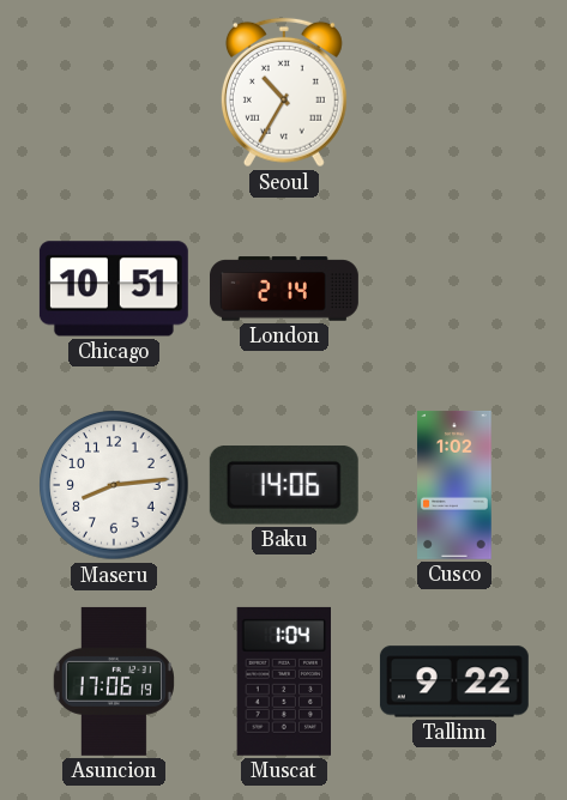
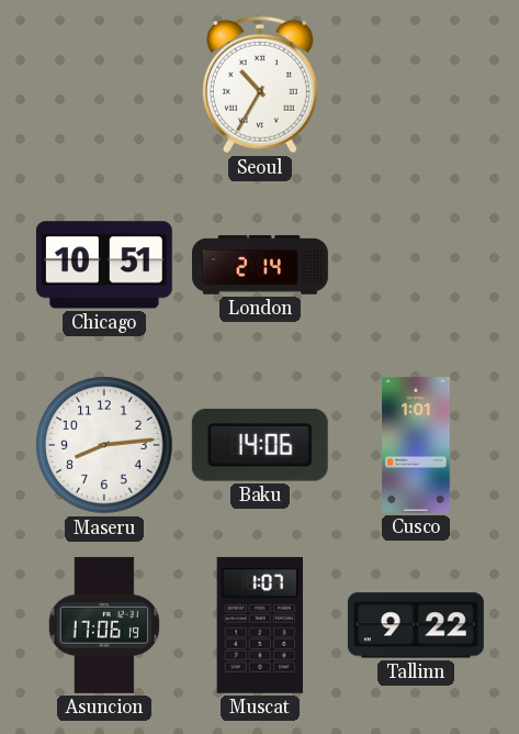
Cusco: 1:02 -> 1:01
Muscat: 1:04 -> 1:07
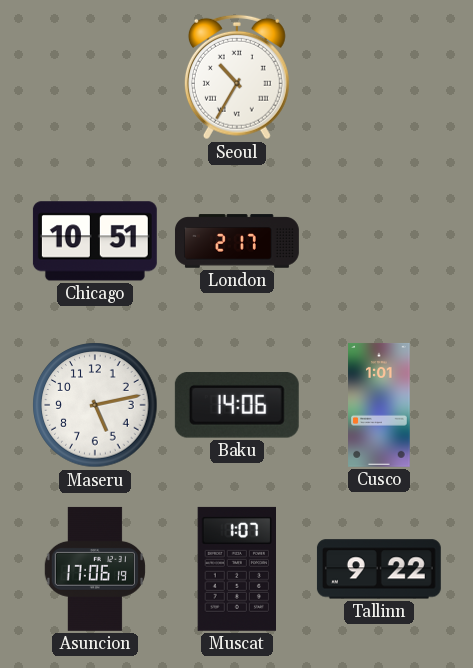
London: 2:14 -> 2:17
Maseru: 8:14 -> 5:13
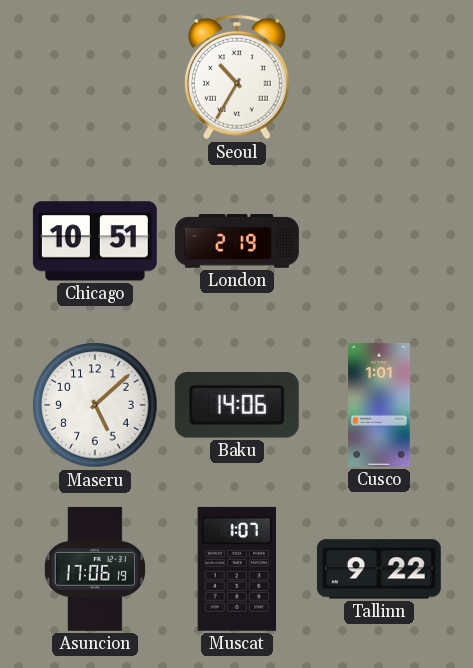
London: 2:17 -> 2:19
Maseru: 5:13 -> 5:08
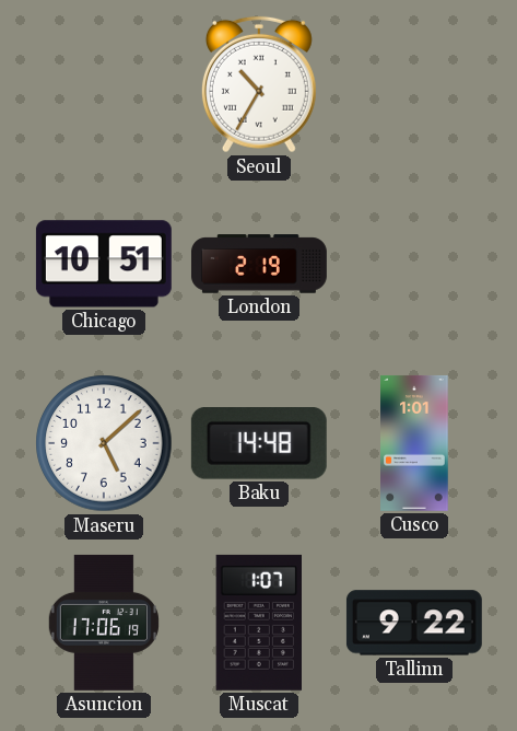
Baku: 14:06 -> 14:48
